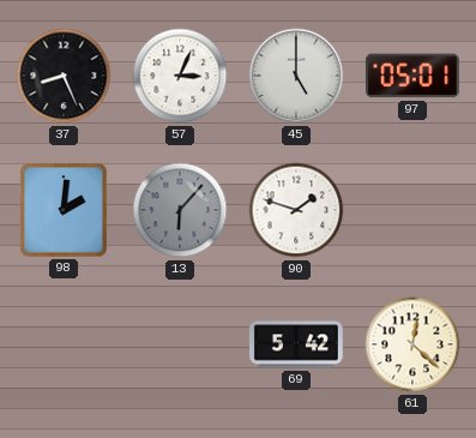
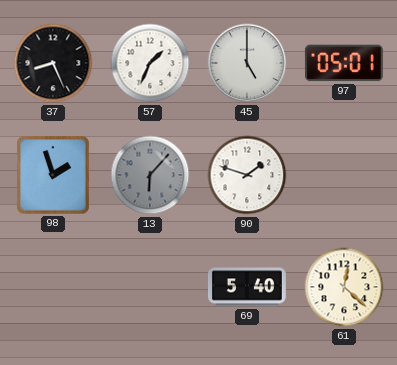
57: 3:04 -> 1:34
98: 2:01 -> 1:57
69: 5:42 -> 5:40
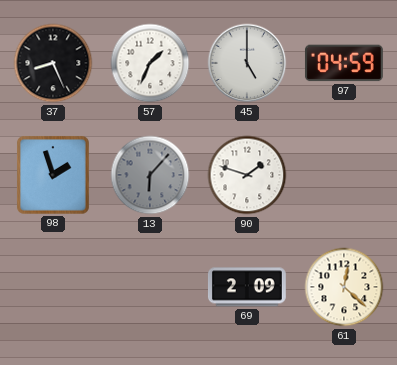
97: 05:01 -> 04:59
69: 5:40 -> 2:09
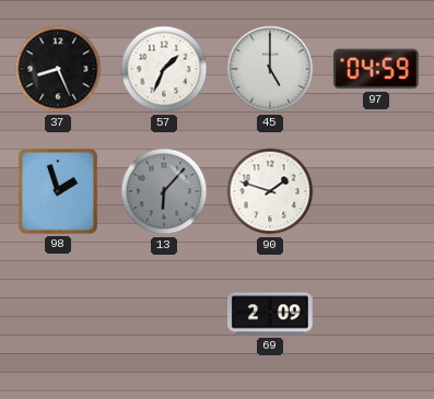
61: 12:22 -> none
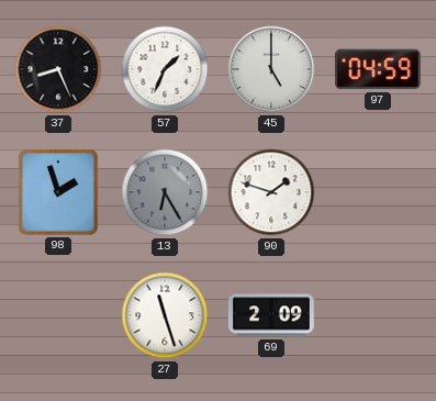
13: 6:07 -> 6:25
27: none -> 11:27
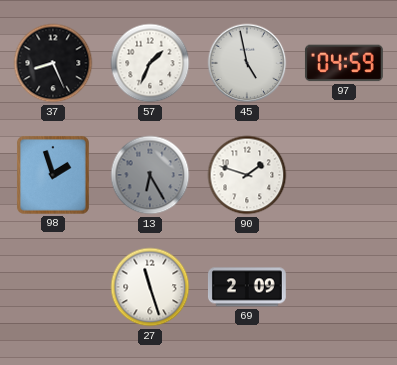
45: 5:00 -> 4:58
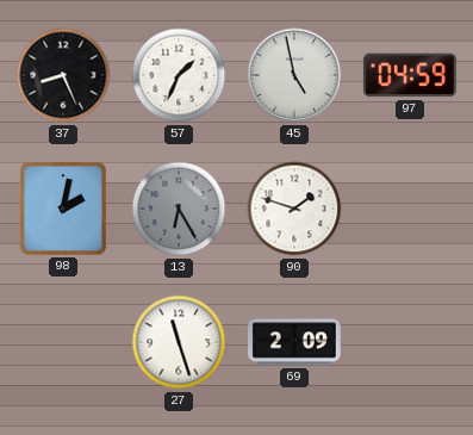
98: 1:57 -> 2:02
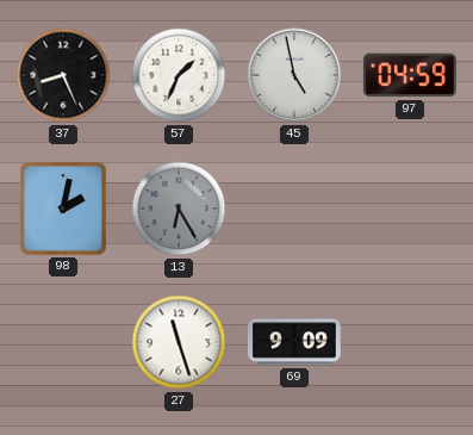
90: 1:48 -> none
69: 2:09 -> 9:09
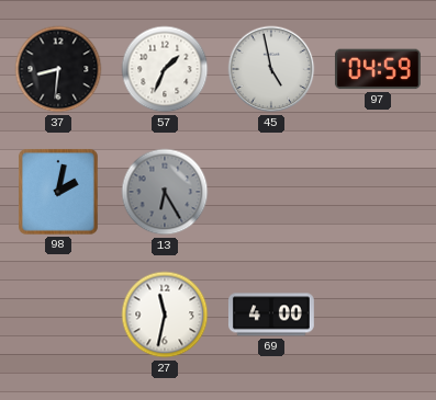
37: 8:26 -> 8:31
27: 11:27 -> 11:32
69: 9:09 -> 4:00
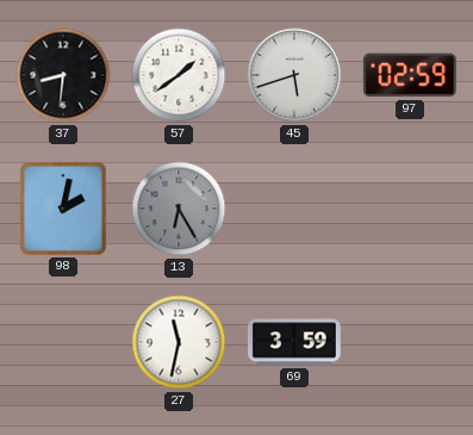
57: 1:34 -> 1:39
45: 4:58 -> 5:42
97: 04:59 -> 02:59
69: 4:00 -> 3:59
